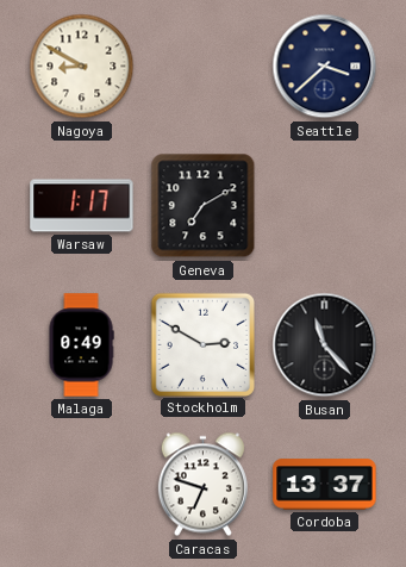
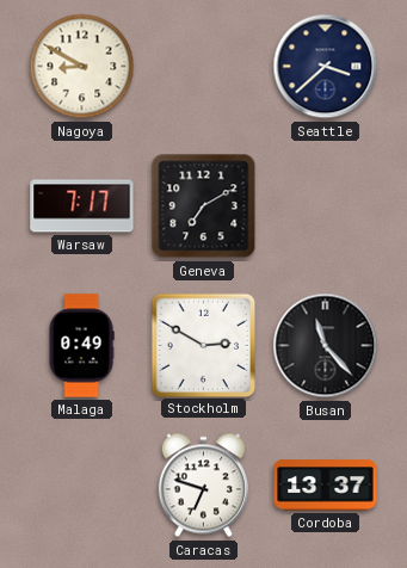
Warsaw: 1:17 -> 7:17
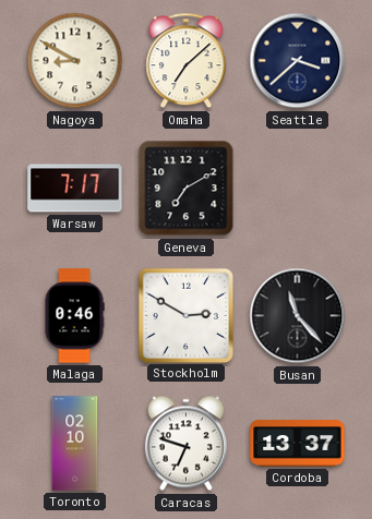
Omaha: none -> 7:08
Malaga: 0:49 -> 0:46
Toronto: none -> 02:10
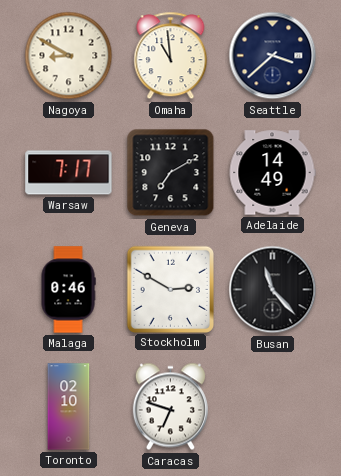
Omaha: 7:08 -> 10:59
Adelaide: none -> 14:49
Cordoba: 13:37 -> none
